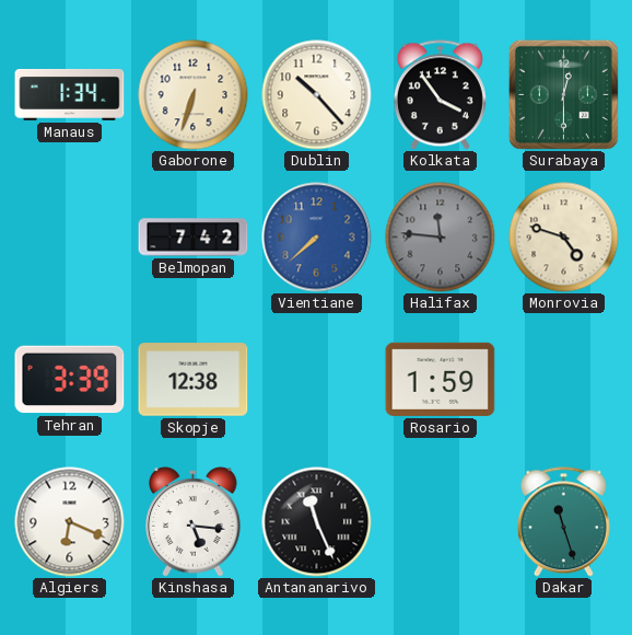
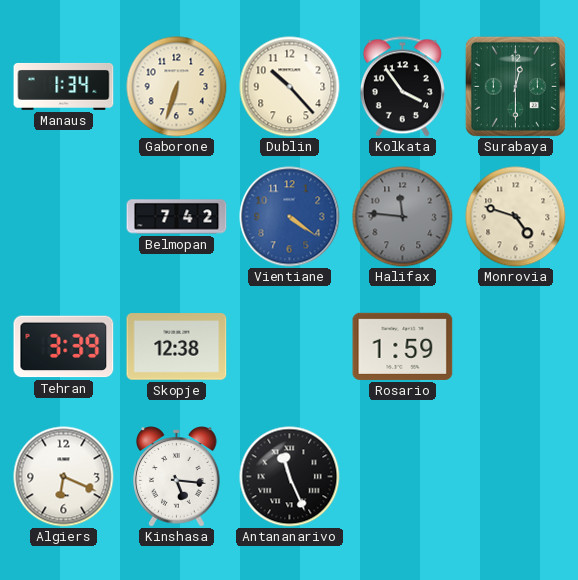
Vientiane: 7:38 -> 4:21
Dakar: 11:27 -> none
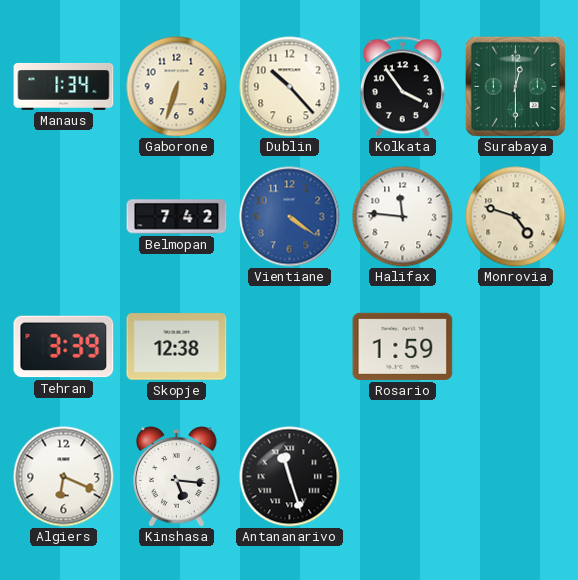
Halifax dial: grey -> white
Antananarivo: 11:26 -> 11:27
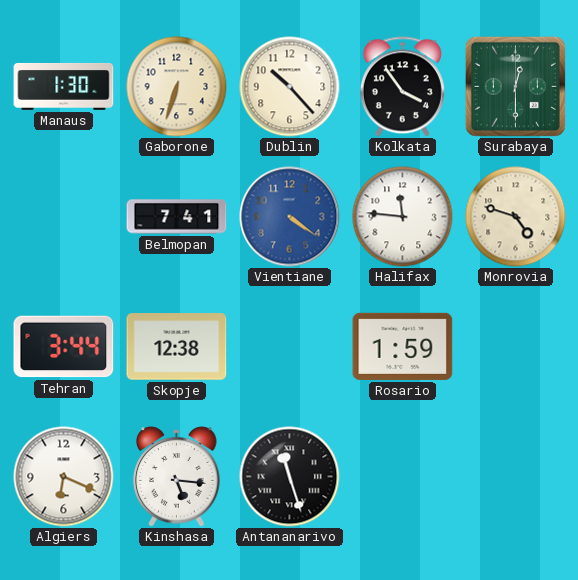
Manaus: 1:34 -> 1:30
Belmopan: 7:42 -> 7:41
Tehran: 3:39 -> 3:44
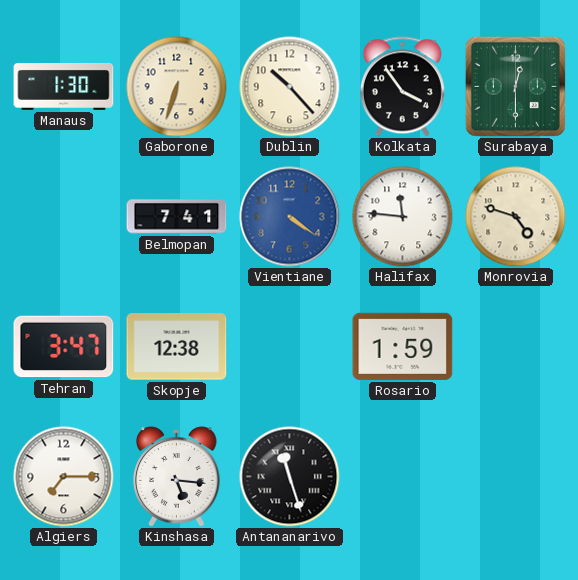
Tehran: 3:44 -> 3:47
Algiers: 6:19 -> 7:15
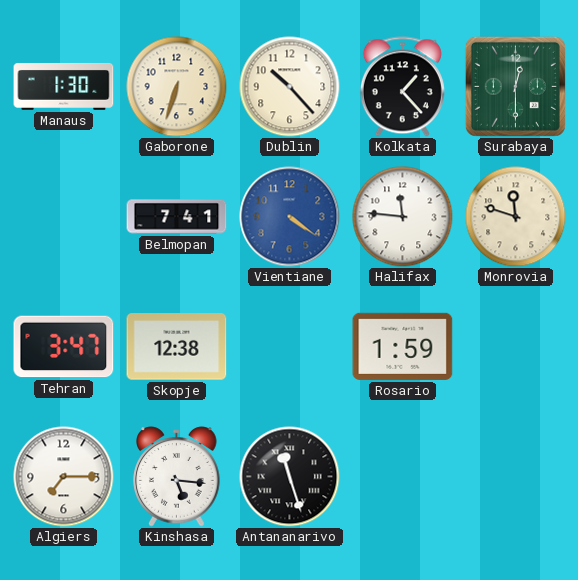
Kolkata: 3:54 -> 1:23
Monrovia: 4:48 -> 11:48
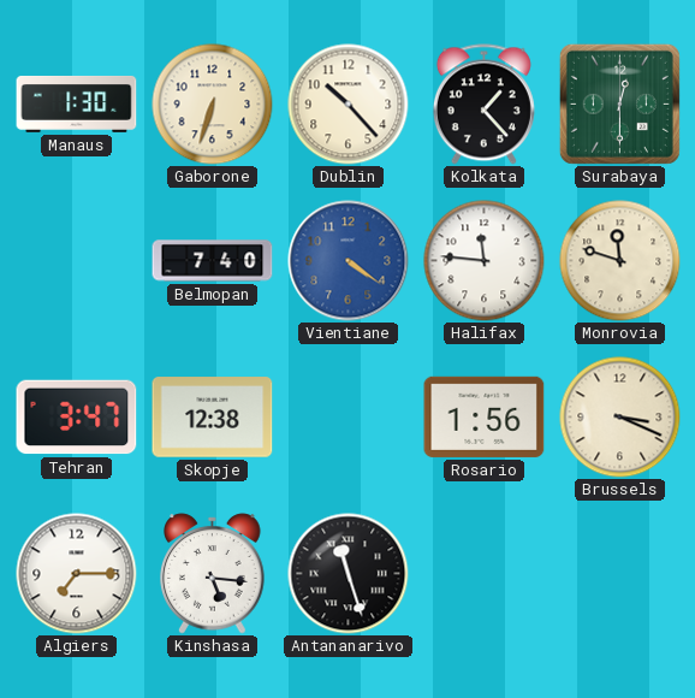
Belmopan: 7:41 -> 7:40
Rosario: 1:59 -> 1:56
Brussels: none -> 3:19
